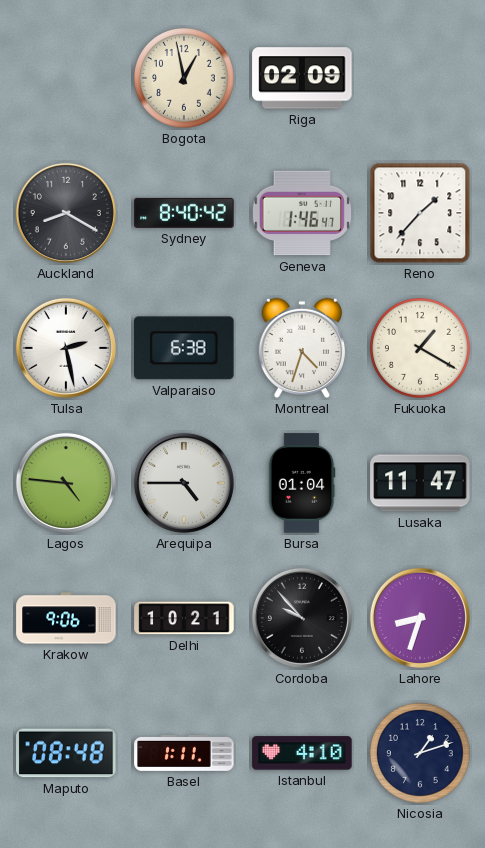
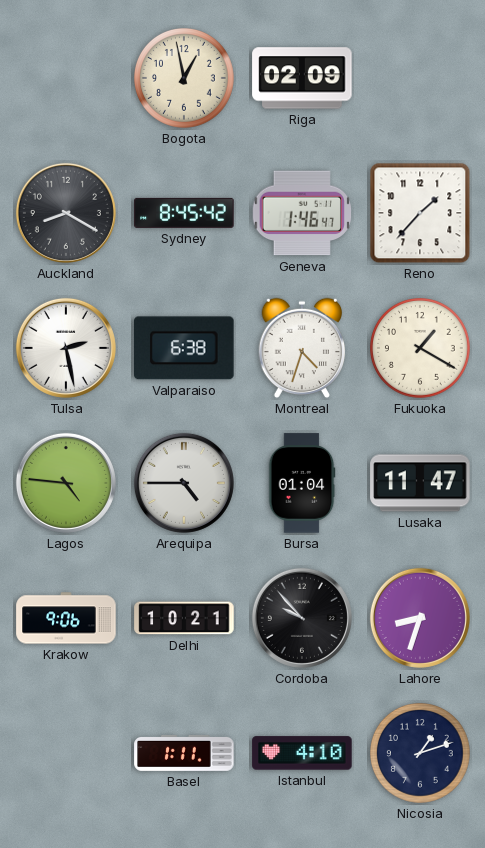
Sydney: 8:40 -> 8:45
Maputo: 08:48 -> none
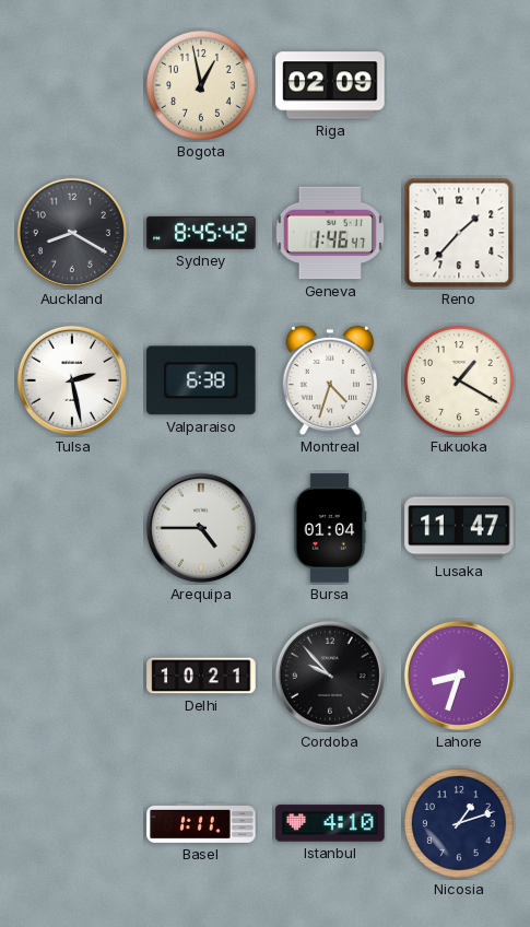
Lagos: 4:46 -> none
Krakow: 9:06 -> none
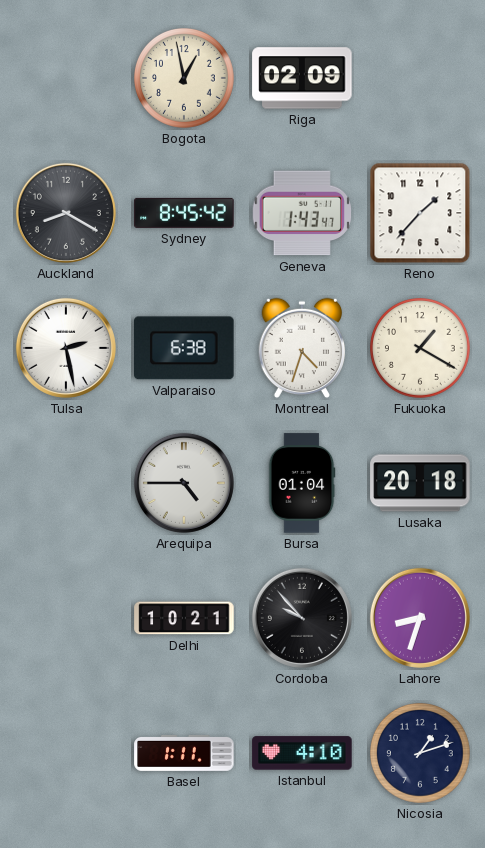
Geneva: 1:46 -> 1:43
Lusaka: 11:47 -> 20:18
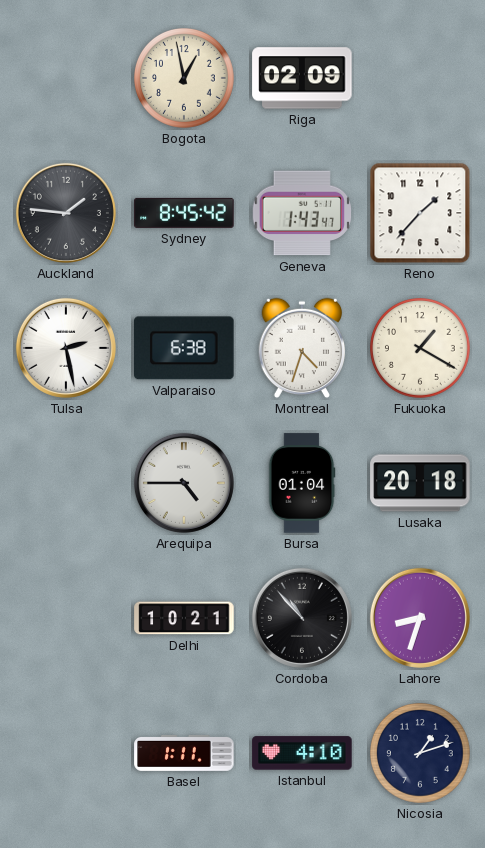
Auckland: 8:20 -> 1:46
Cordoba: 9:53 -> 10:53
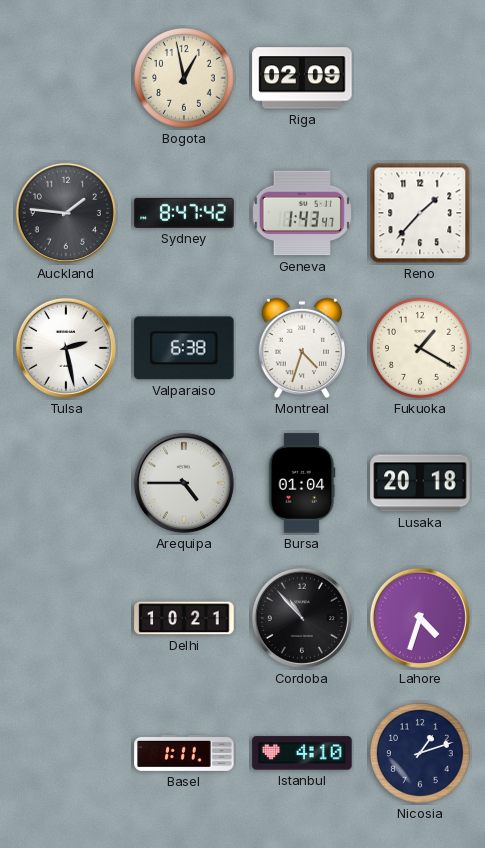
Sydney: 8:45 -> 8:47
Lahore: 8:33 -> 4:33
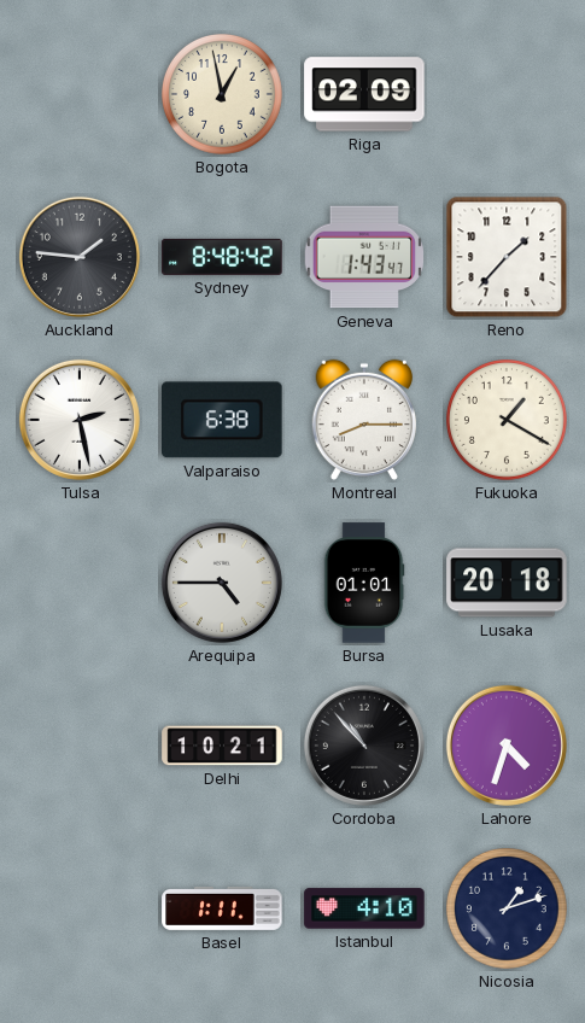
Sydney: 8:47 -> 8:48
Montreal: 4:33 -> 8:15
Bursa: 01:04 -> 01:01
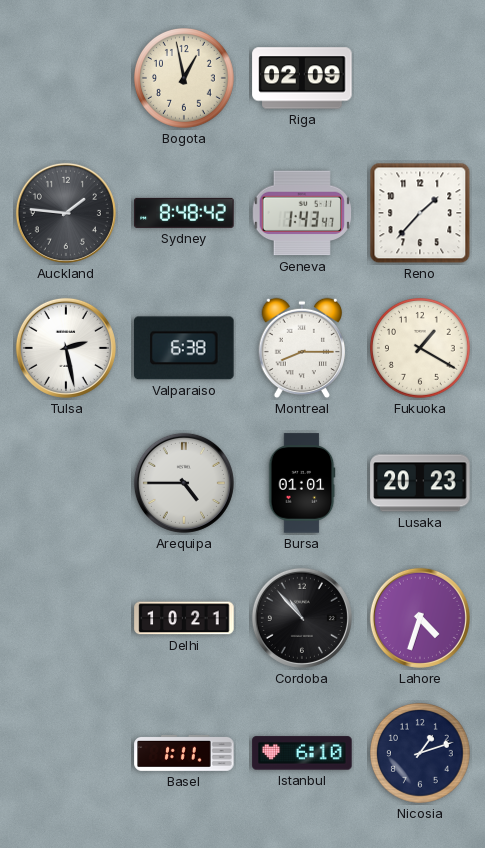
Lusaka: 20:18 -> 20:23
Istanbul: 4:10 -> 6:10
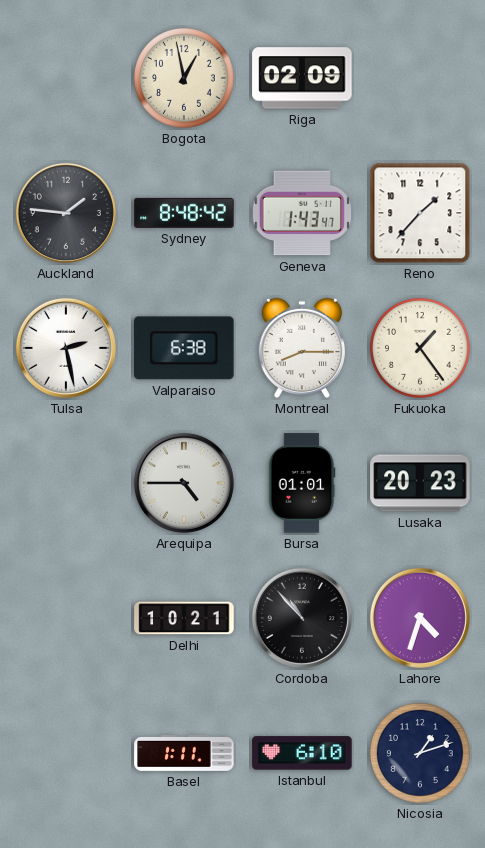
Fukuoka: 1:20 -> 1:24
